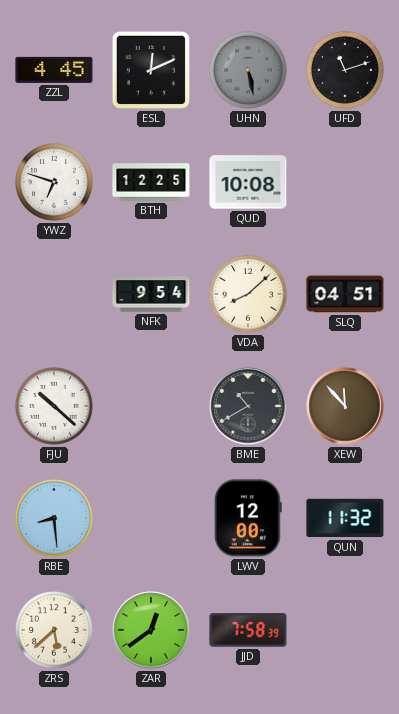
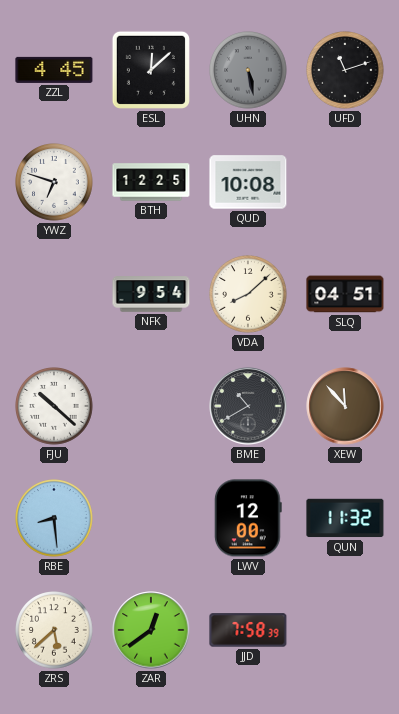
ESL: 12:11 -> 12:08
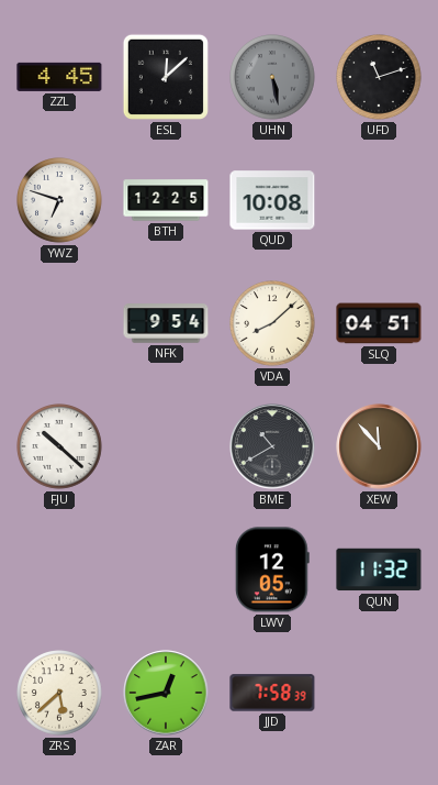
RBE: 8:29 -> none
LWV: 12:00 -> 12:05
ZAR: 12:39 -> 12:43
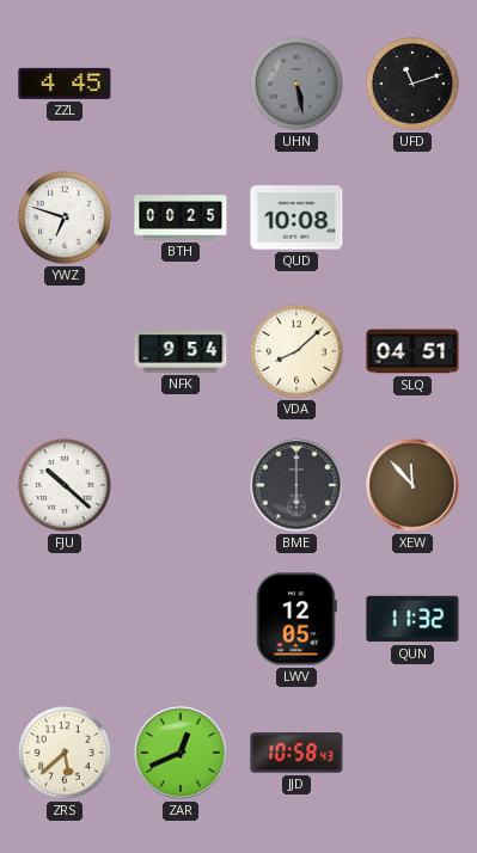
ESL: 12:08 -> none
BTH: 12:25 -> 00:25
BME: 10:40 -> 6:00
ZAR: 12:43 -> 12:41
JJD: 7:58 -> 10:58
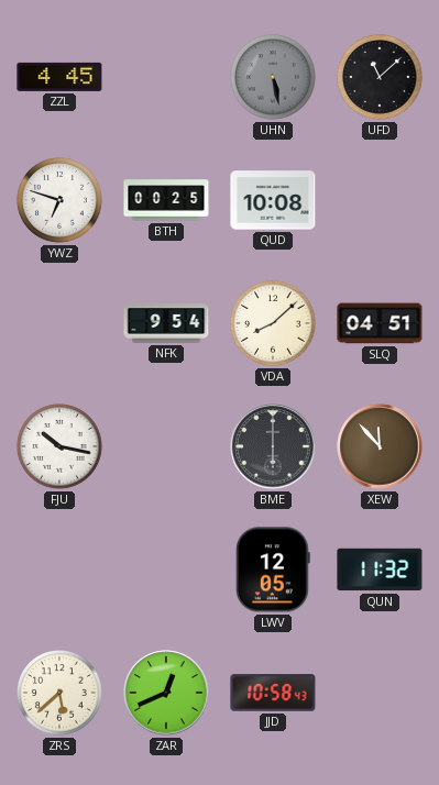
UFD: 11:12 -> 11:08
FJU: 10:22 -> 10:17
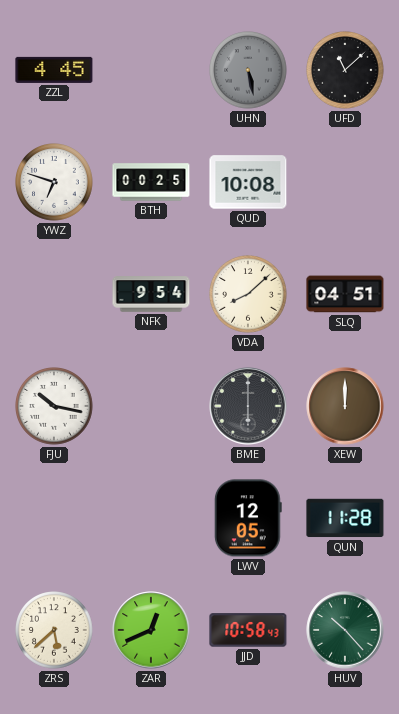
XEW: 11:53 -> 12:00
QUN: 11:32 -> 11:28
HUV: none -> 10:23
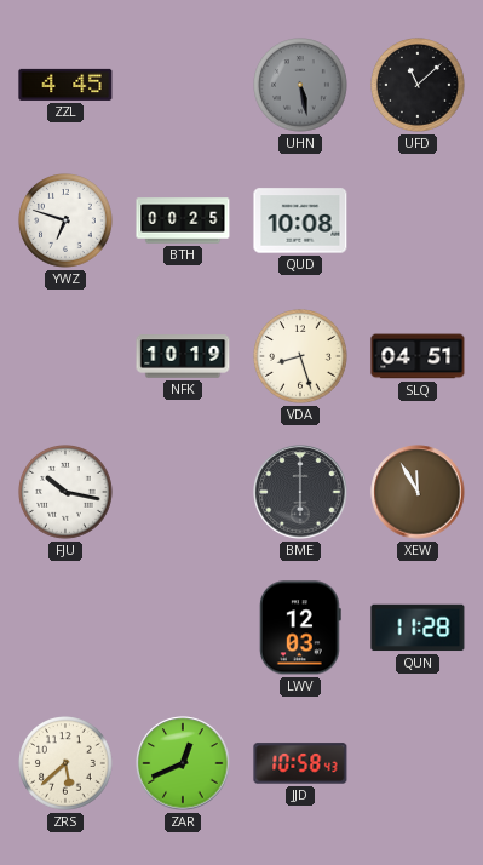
NFK: 9:54 -> 10:19
VDA: 8:08 -> 8:27
XEW: 12:00 -> 11:55
LWV: 12:05 -> 12:03
HUV: 10:23 -> none
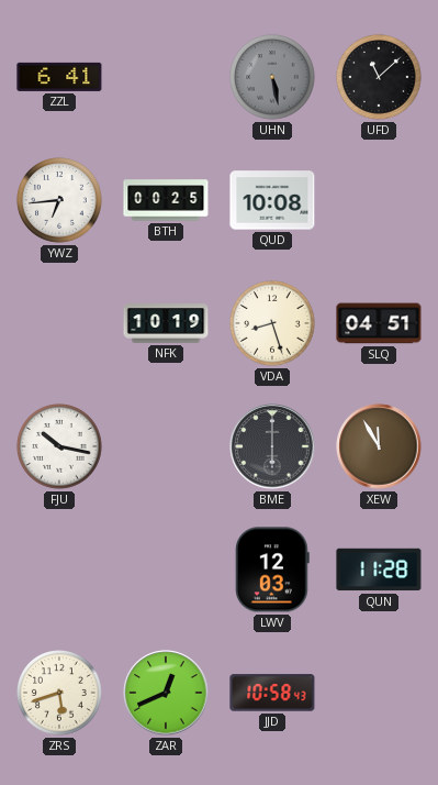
ZZL: 4:45 -> 6:41
YWZ: 6:48 -> 6:44
ZRS: 5:38 -> 5:42
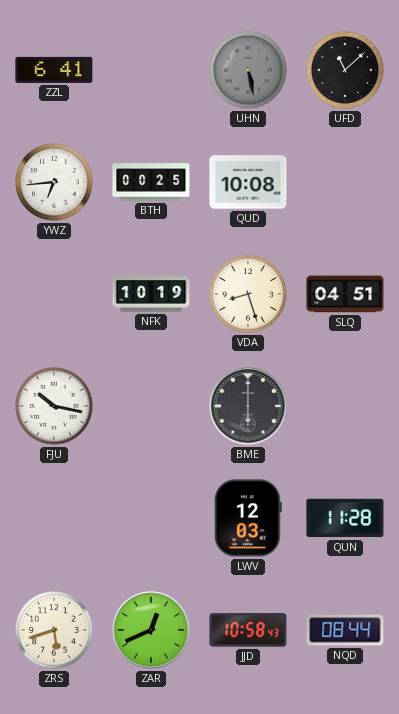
XEW: 11:55 -> none
NQD: none -> 08:44
